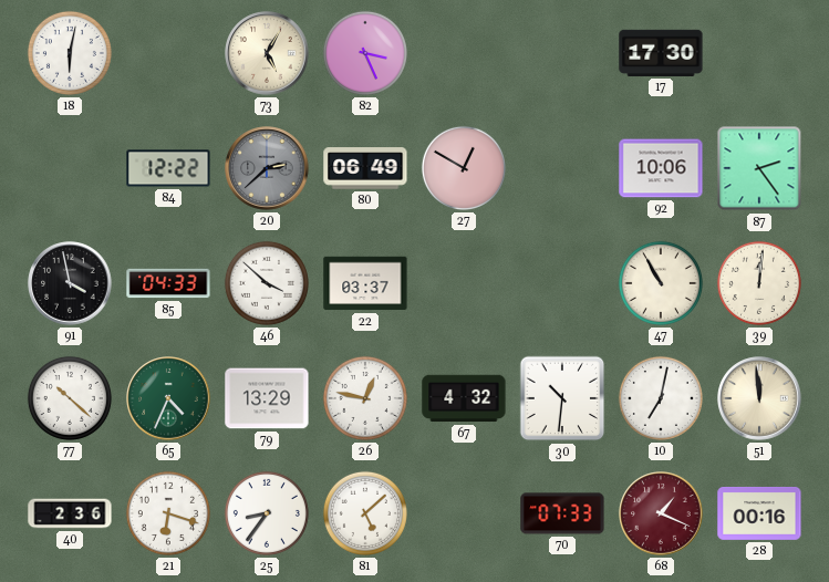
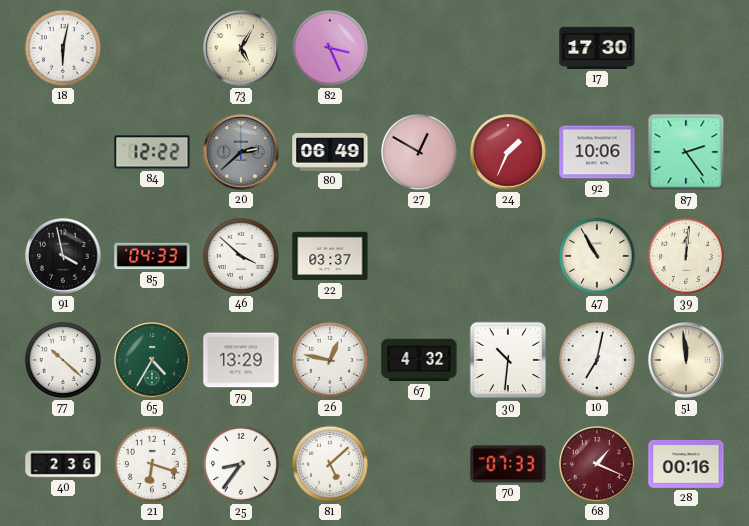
24: none -> 1:34
65: 4:34 -> 4:35
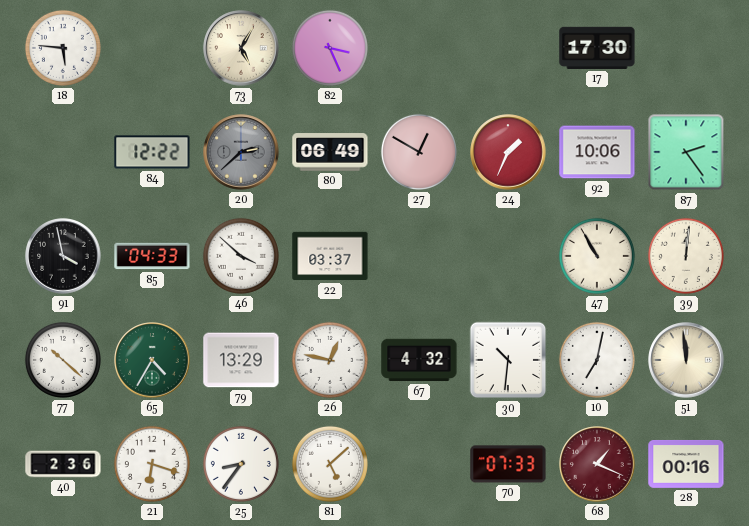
18: 6:02 -> 5:46
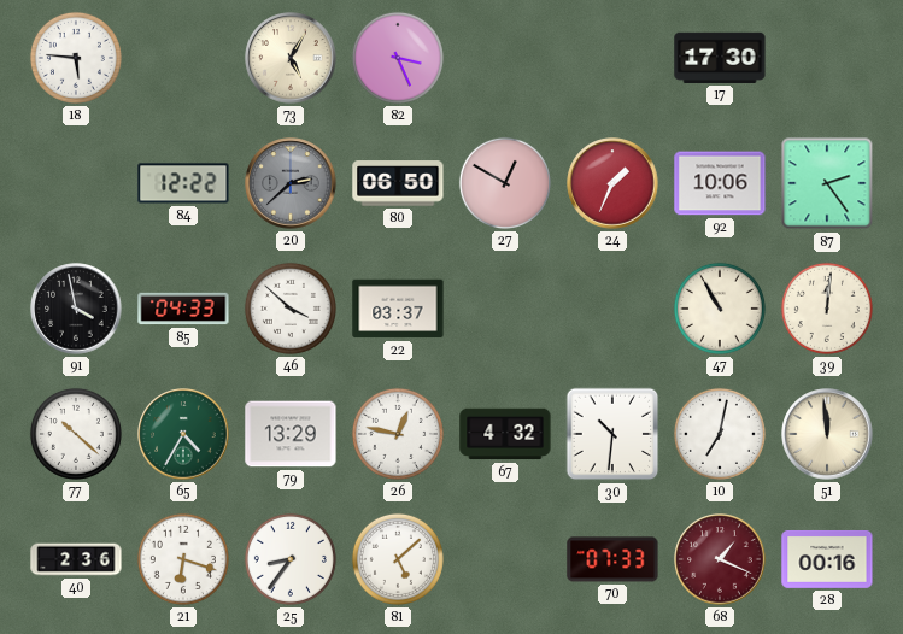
80: 06:49 -> 06:50
